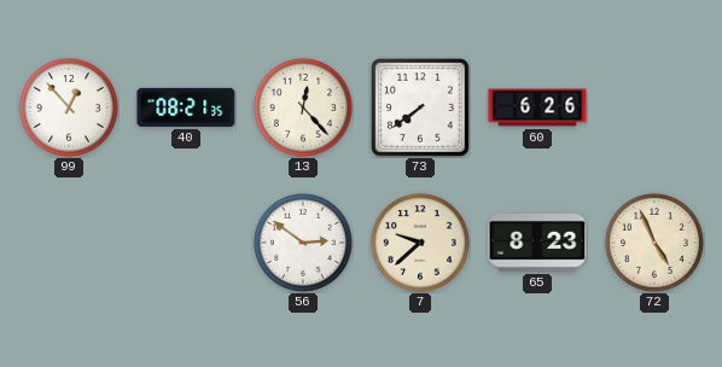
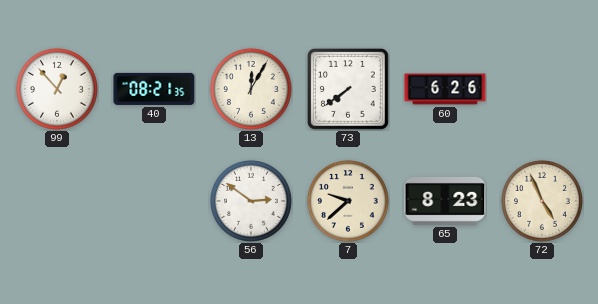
13: 12:23 -> 12:05
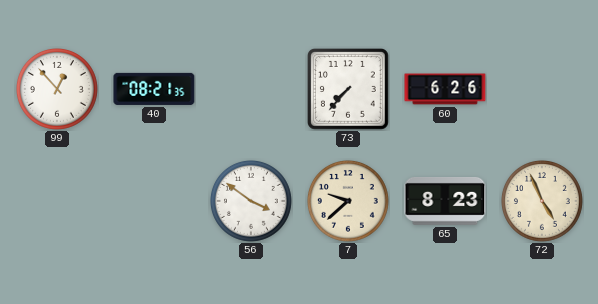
13: 12:05 -> none
73: 7:39 -> 7:37
56: 2:51 -> 3:51
